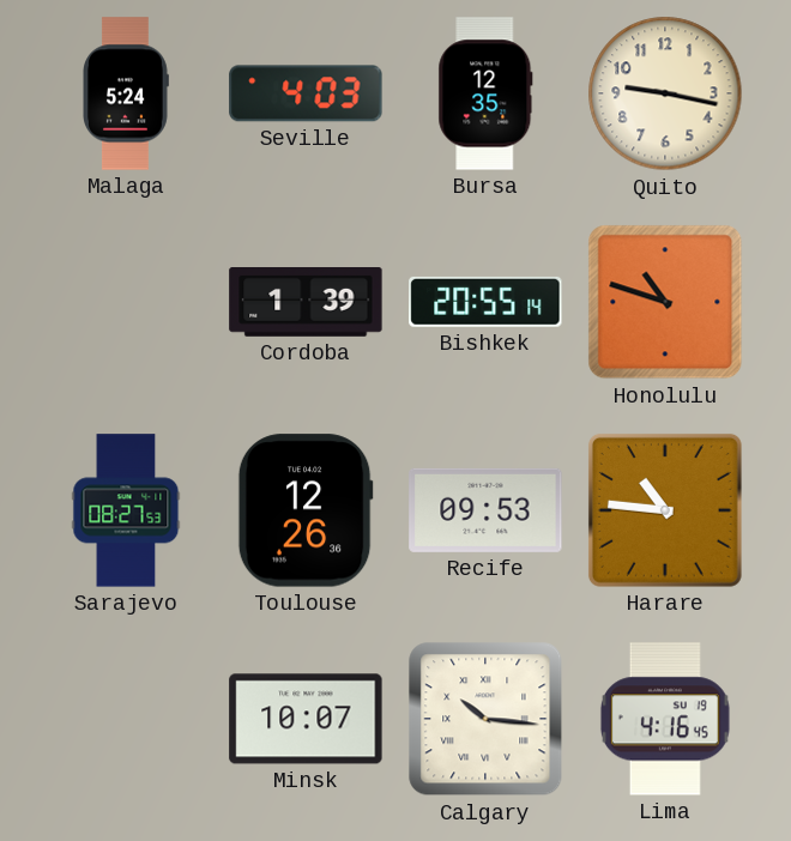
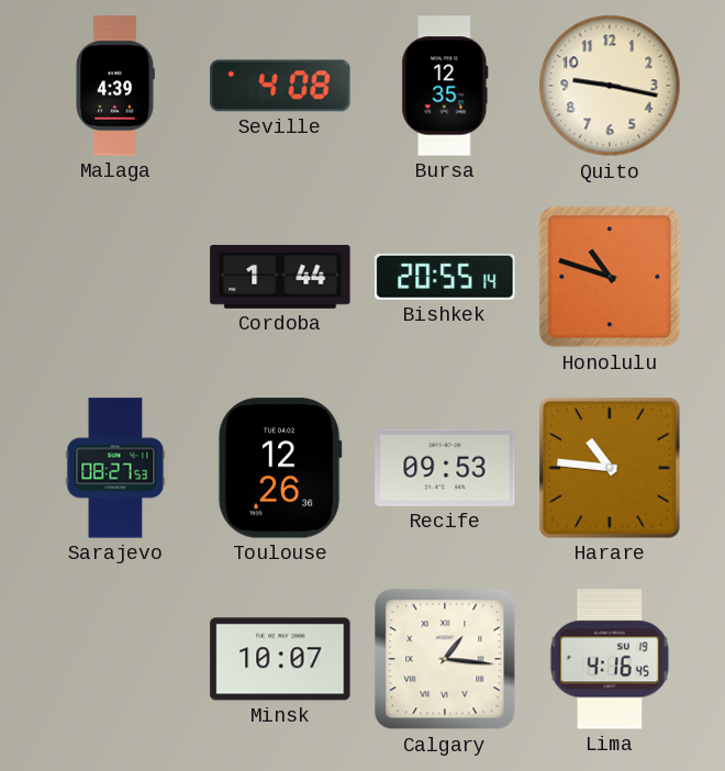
Malaga: 5:24 -> 4:39
Seville: 4:03 -> 4:08
Cordoba: 1:39 -> 1:44
Calgary: 10:16 -> 1:16
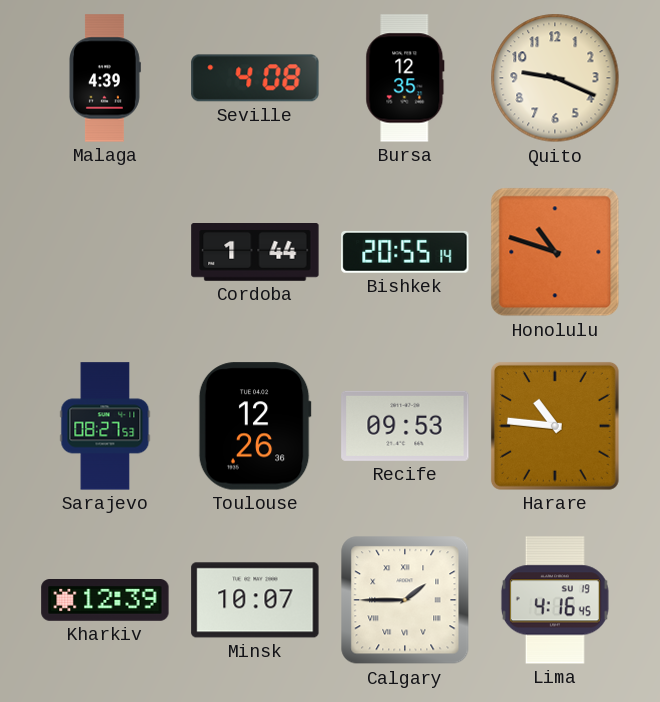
Quito: 9:17 -> 9:19
Kharkiv: none -> 12:39
Calgary: 1:16 -> 1:45
